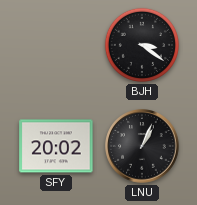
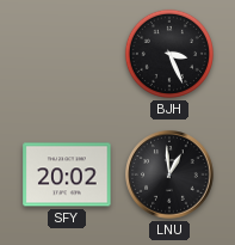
BJH: 3:21 -> 3:26
LNU: 1:04 -> 12:59
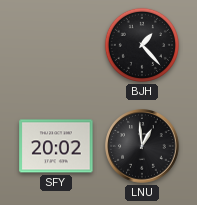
BJH: 3:26 -> 1:23
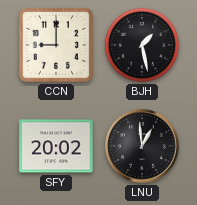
CCN: none -> 9:00
BJH: 1:23 -> 1:28
